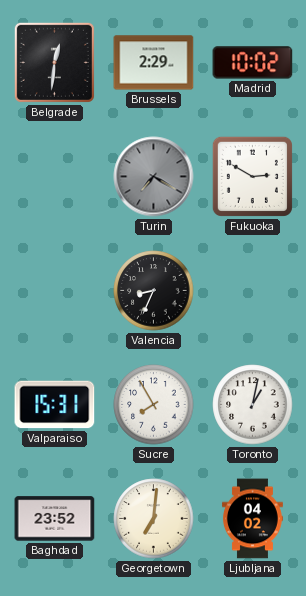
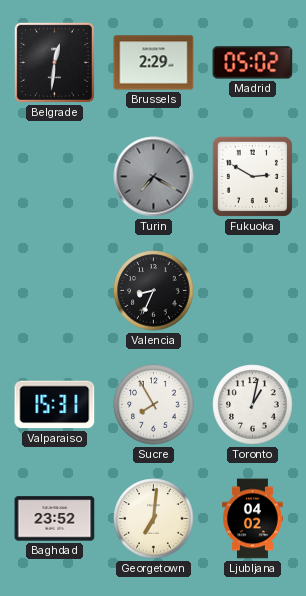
Madrid: 10:02 -> 05:02
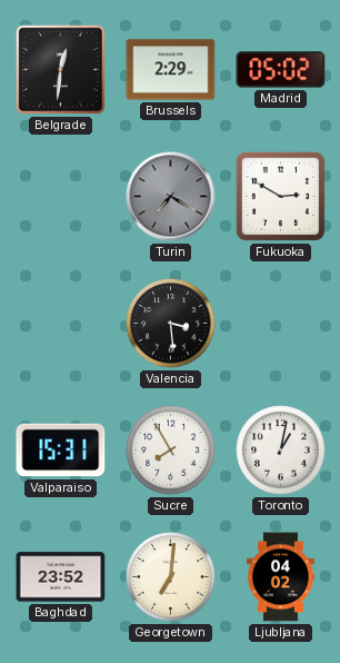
Valencia: 8:34 -> 3:29
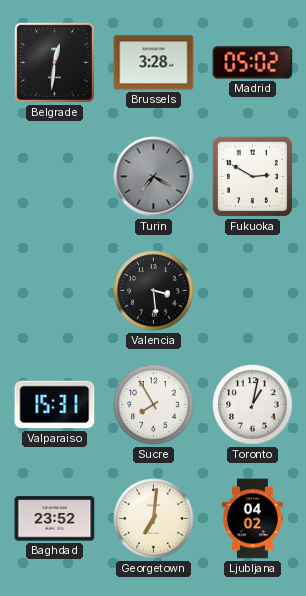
Brussels: 2:29 -> 3:28
